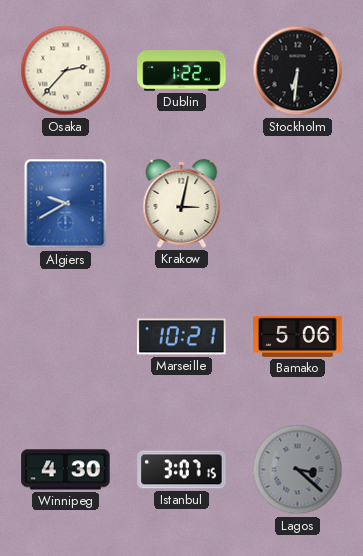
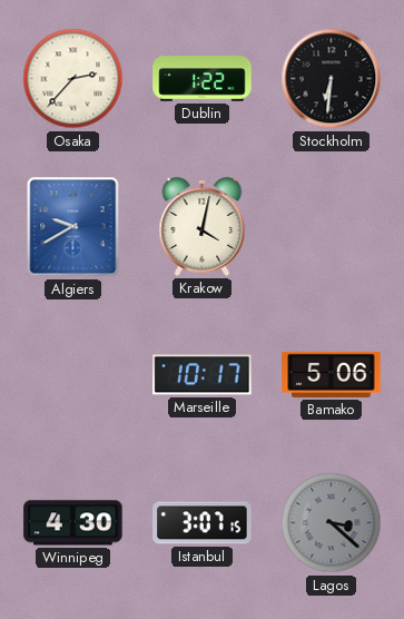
Krakow: 3:02 -> 4:02
Marseille: 10:21 -> 10:17
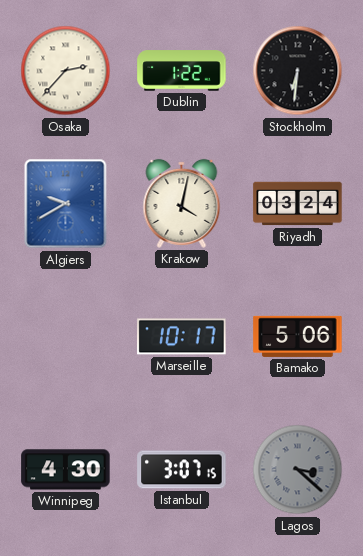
Riyadh: none -> 03:24
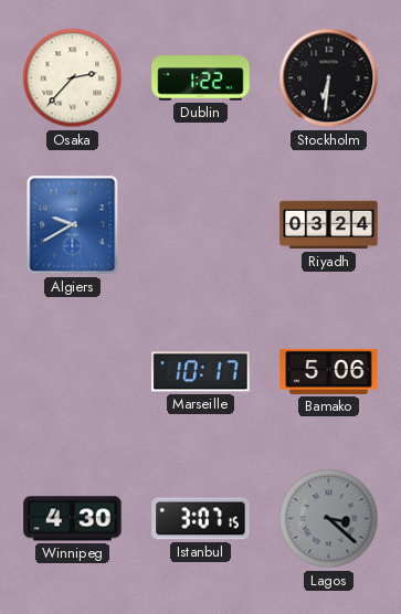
Krakow: 4:02 -> none
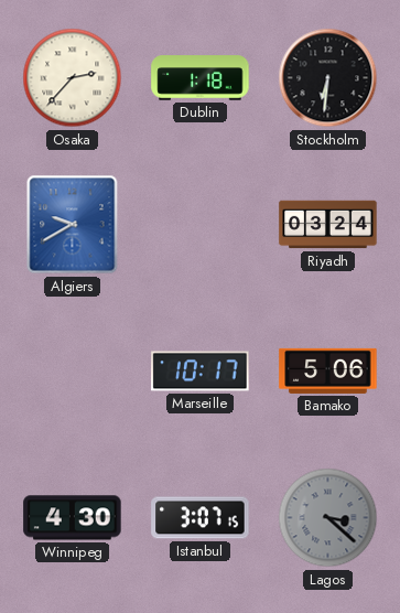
Dublin: 1:22 -> 1:18
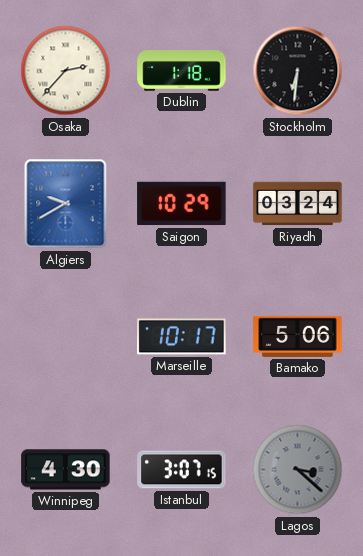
Saigon: none -> 10:29
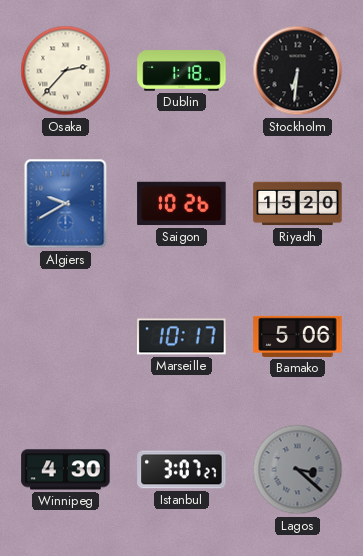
Saigon: 10:29 -> 10:26
Riyadh: 03:24 -> 15:20
Istanbul: 3:07:15 -> 3:07:27
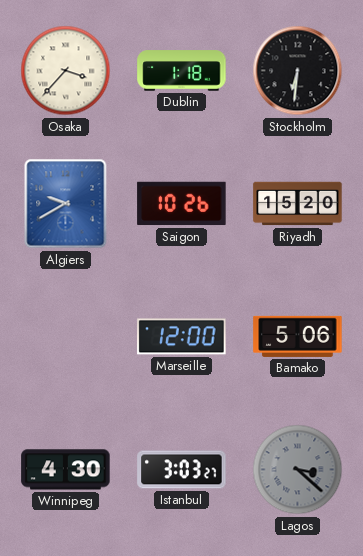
Osaka: 2:37 -> 3:37
Marseille: 10:17 -> 12:00
Istanbul: 3:07 -> 3:03
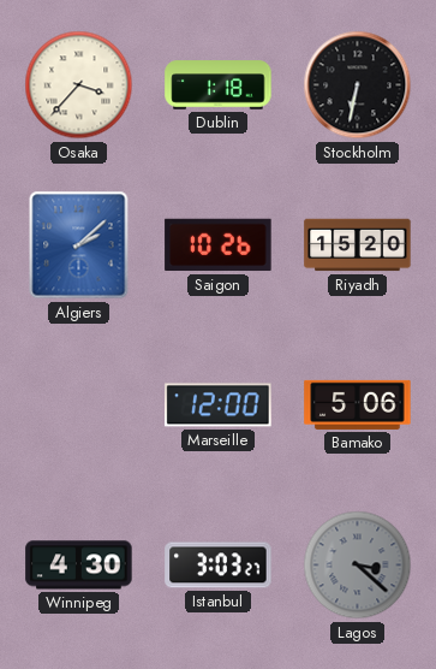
Stockholm: 6:31 -> 6:32
Algiers: 9:40 -> 2:08
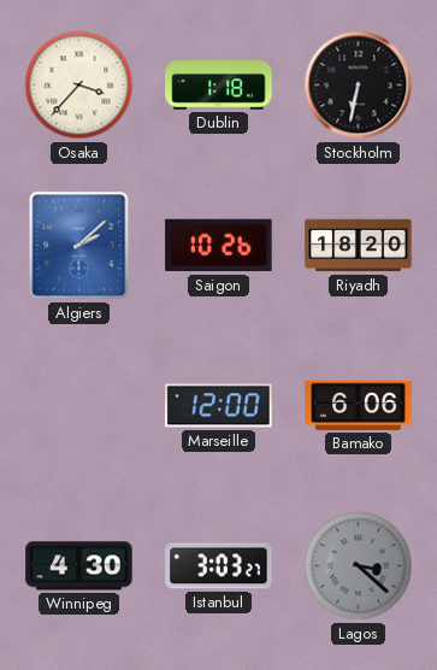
Riyadh: 15:20 -> 18:20
Bamako: 5:06 -> 6:06
